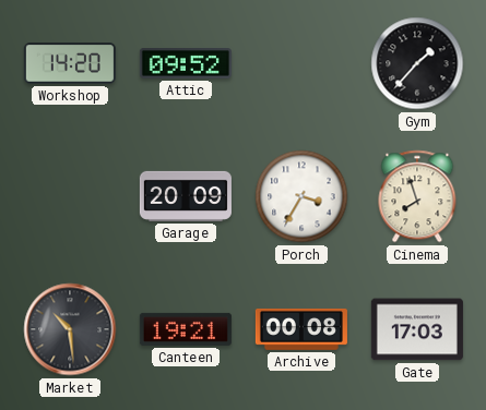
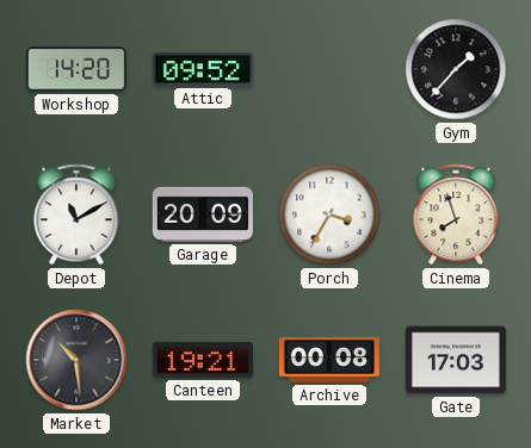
Depot: none -> 11:10
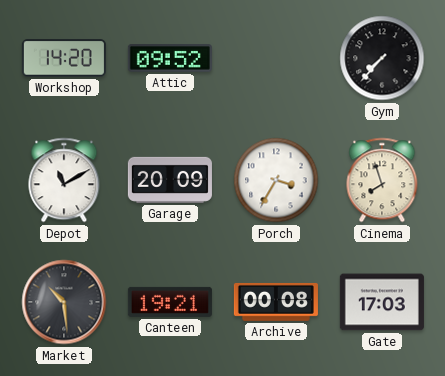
Gym: 1:37 -> 7:37
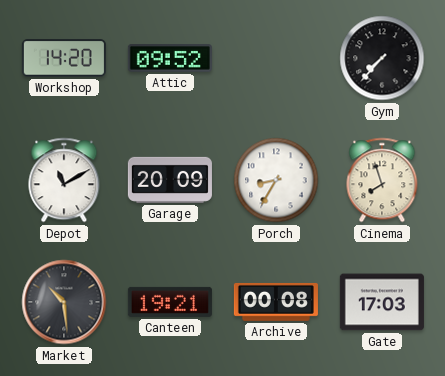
Porch: 3:35 -> 8:35
